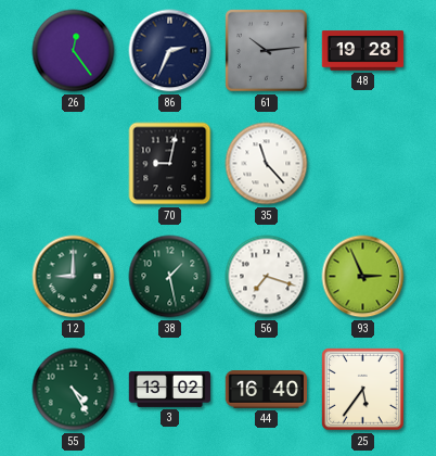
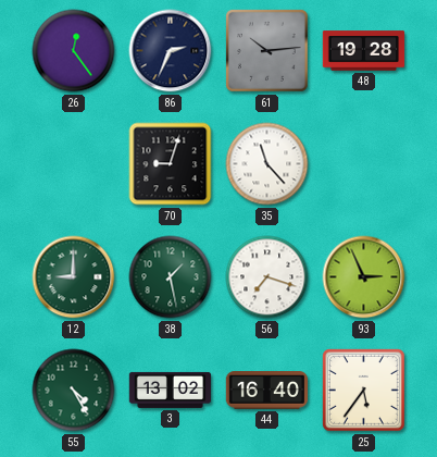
70: 9:02 -> 9:03
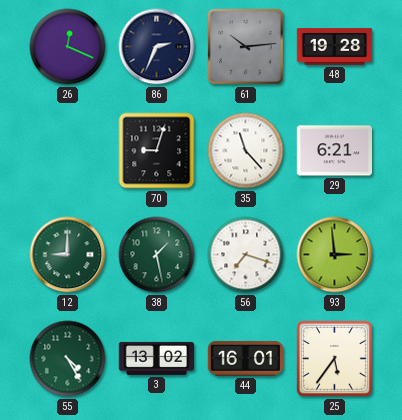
26: 12:24 -> 12:19
29: none -> 6:21
93: 2:56 -> 2:59
44: 16:40 -> 16:01
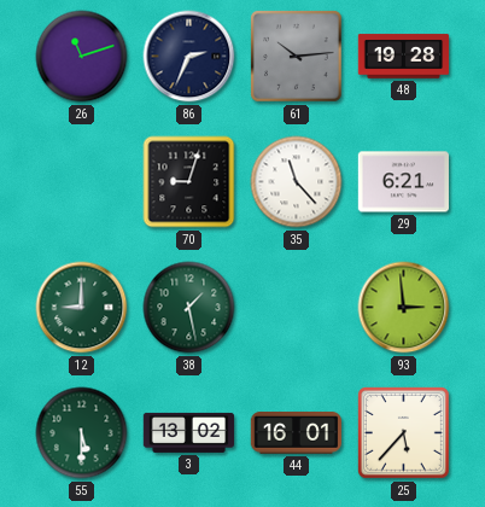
26: 12:19 -> 11:12
56: 7:18 -> none
55: 4:25 -> 5:30
25: 5:36 -> 5:37
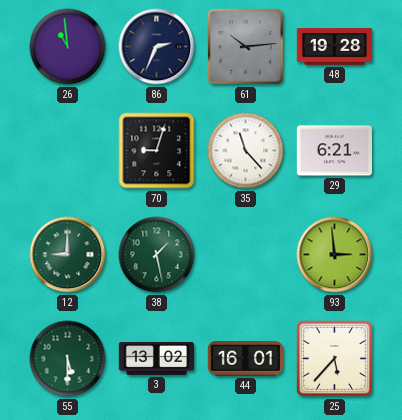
26: 11:12 -> 10:59
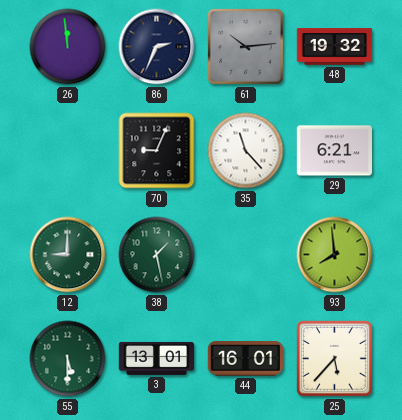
26: 10:59 -> 11:59
48: 19:28 -> 19:32
70: 9:03 -> 9:04
93: 2:59 -> 7:59
3: 13:02 -> 13:01
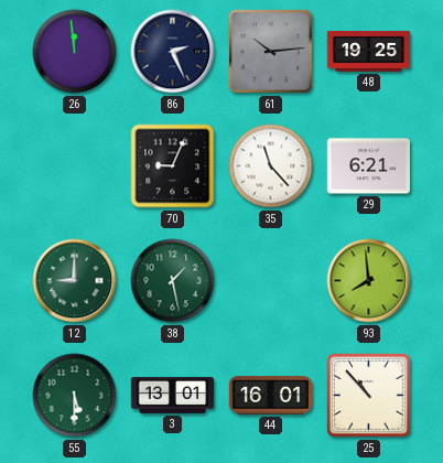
86: 2:34 -> 2:26
48: 19:32 -> 19:25
25: 5:37 -> 10:53
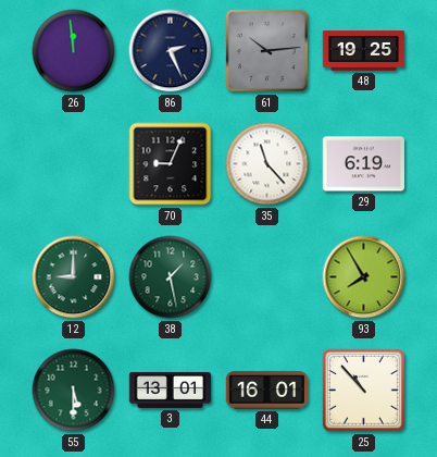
29: 6:21 -> 6:19
93: 7:59 -> 7:55
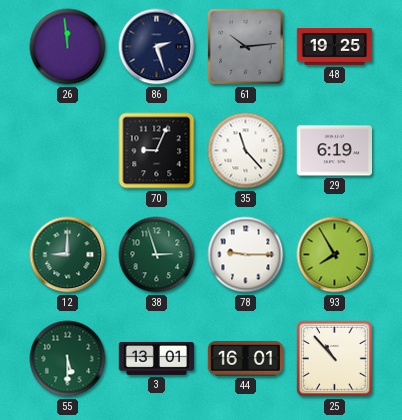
86: 2:26 -> 2:27
38: 1:28 -> 2:57
78: none -> 9:15
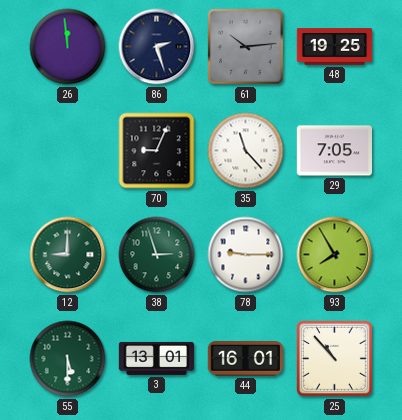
29: 6:19 -> 7:05
